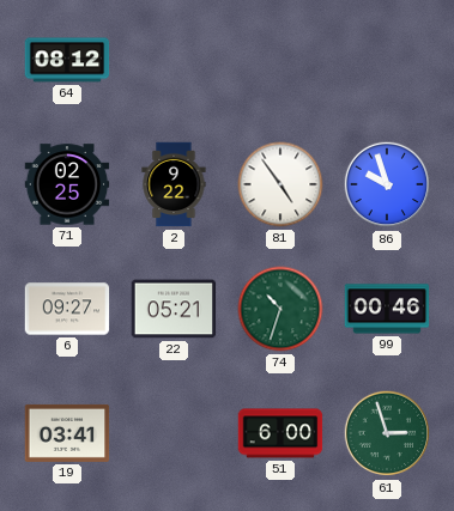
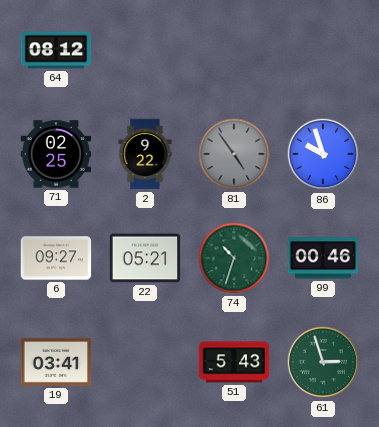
81 dial: white -> grey
51: 6:00 -> 5:43
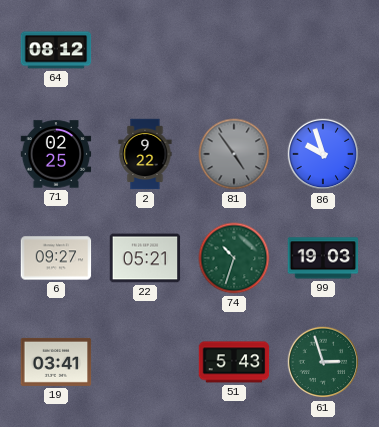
99: 00:46 -> 19:03
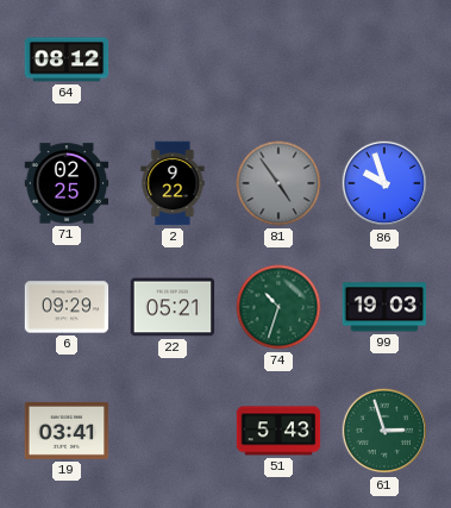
6: 09:27 -> 09:29
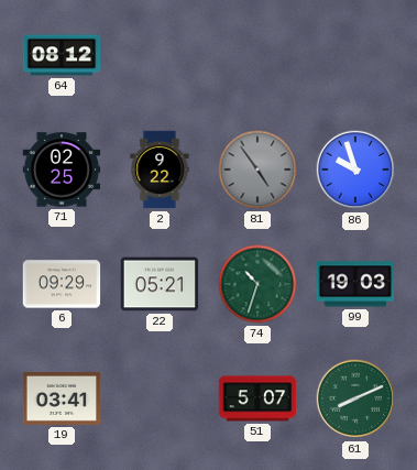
51: 5:43 -> 5:07
61: 2:57 -> 8:11
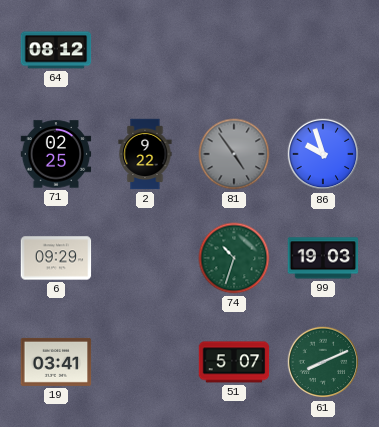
22: 05:21 -> none
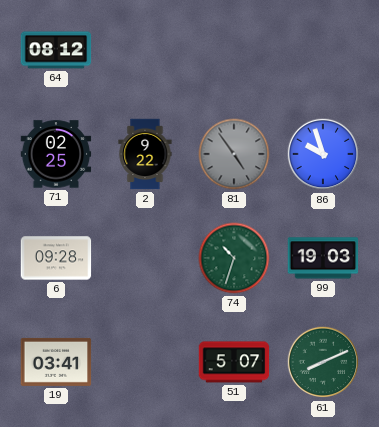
6: 09:29 -> 09:28
